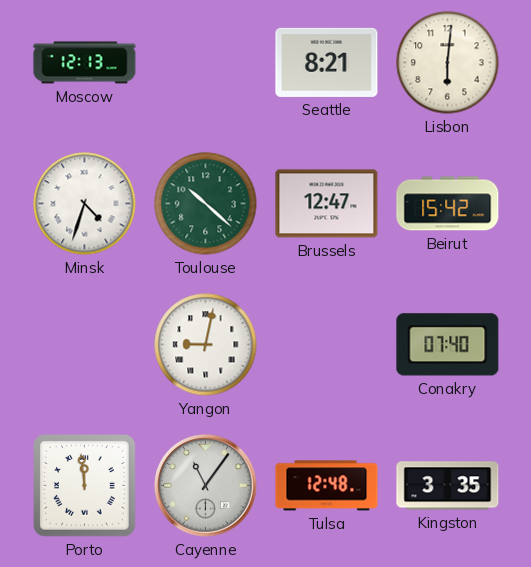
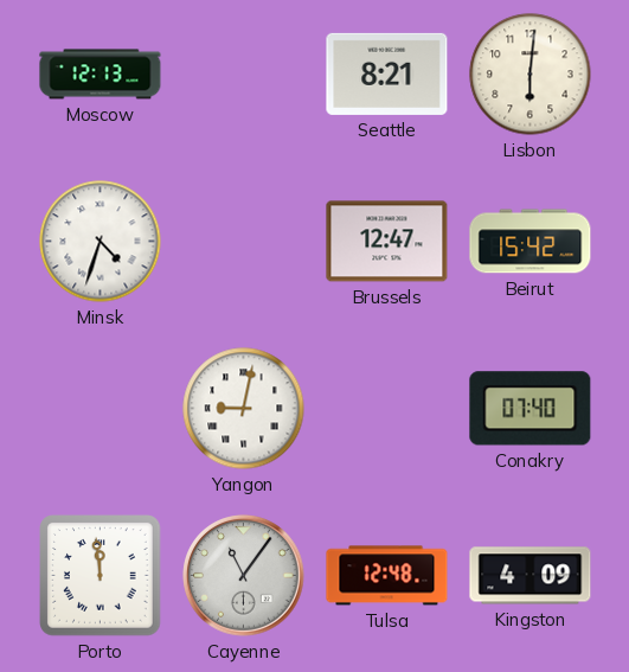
Toulouse: 10:22 -> none
Kingston: 3:35 -> 4:09
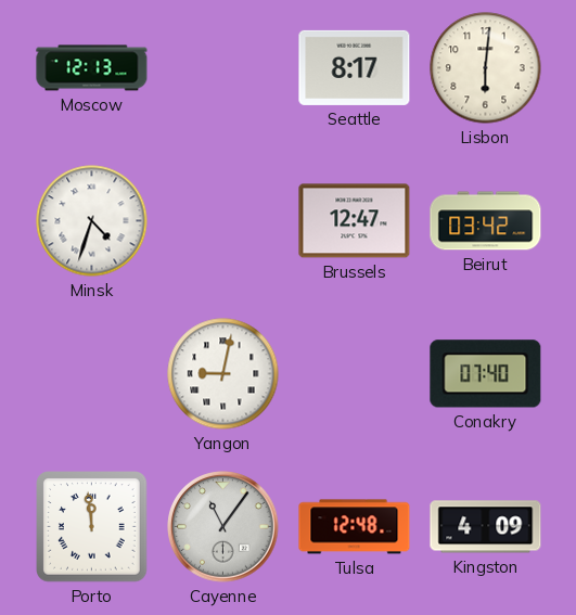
Seattle: 8:21 -> 8:17
Beirut: 15:42 -> 03:42
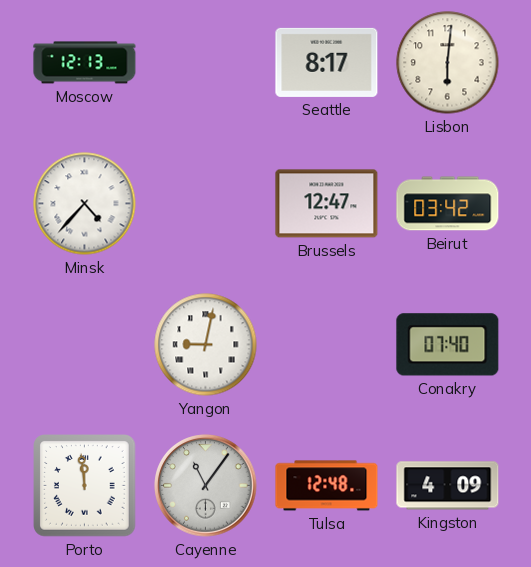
Minsk: 4:33 -> 4:37
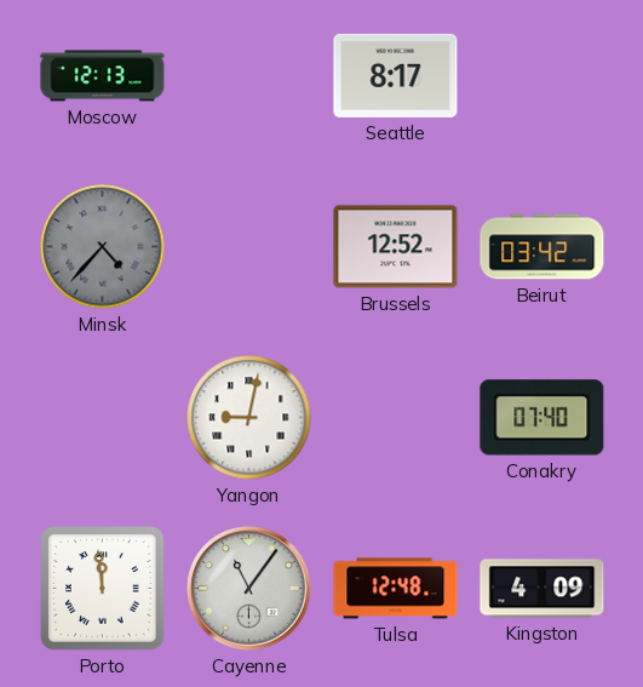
Lisbon: 6:01 -> none
Minsk dial: white -> grey
Brussels: 12:47 -> 12:52
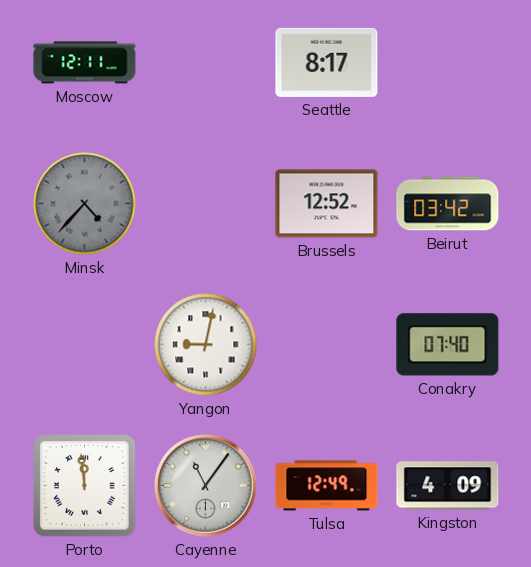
Moscow: 12:13 -> 12:11
Tulsa: 12:48 -> 12:49
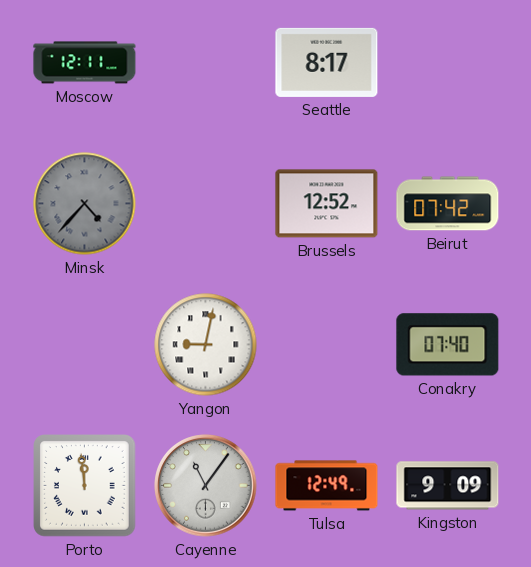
Beirut: 03:42 -> 07:42
Kingston: 4:09 -> 9:09
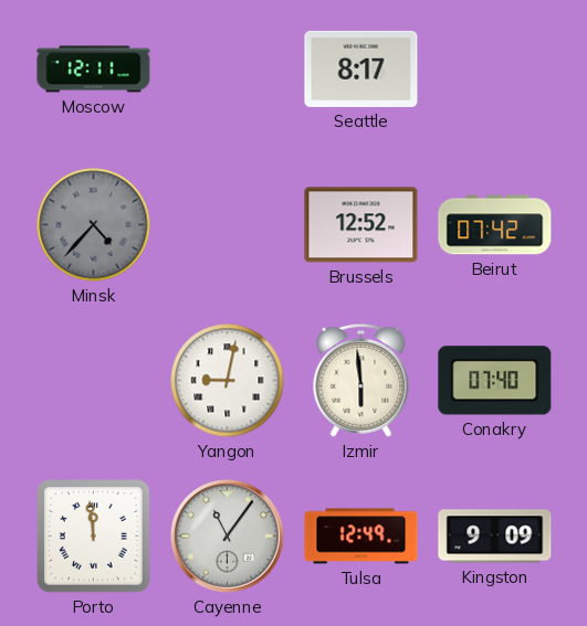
Izmir: none -> 5:59
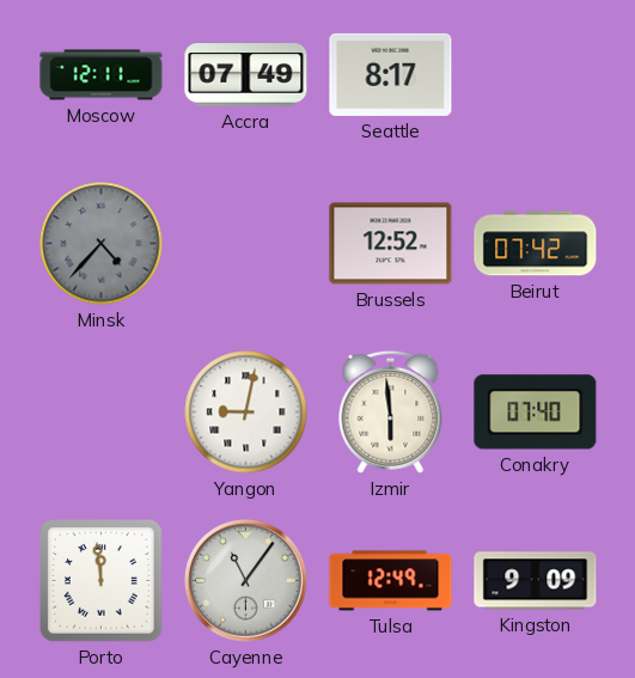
Accra: none -> 07:49
